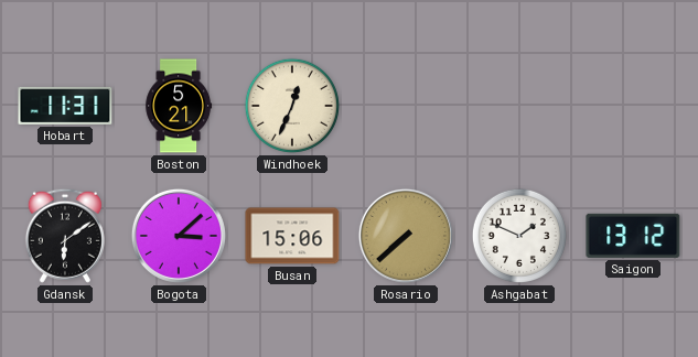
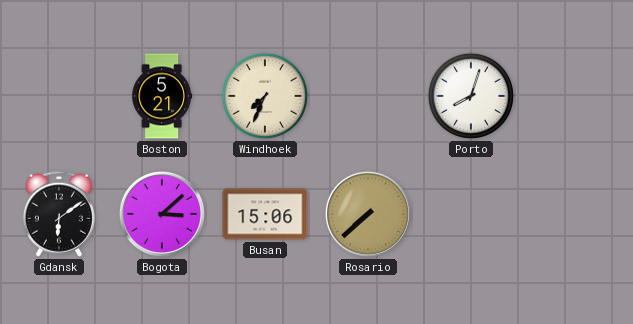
Hobart: 11:31 -> none
Windhoek: 12:34 -> 7:34
Porto: none -> 8:03
Ashgabat: 1:49 -> none
Saigon: 13:12 -> none
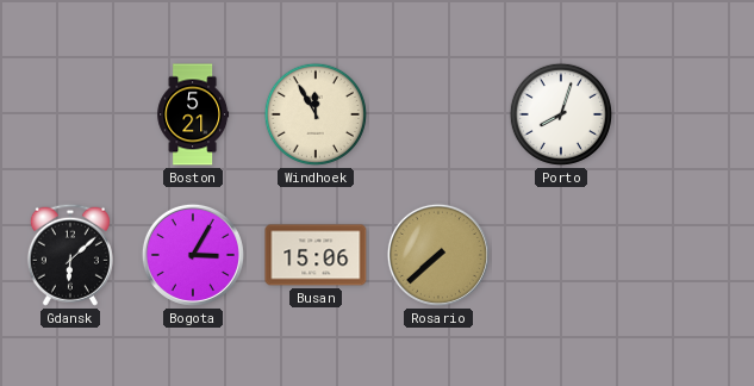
Windhoek: 7:34 -> 11:55
Gdansk: 6:09 -> 6:08
Bogota: 3:08 -> 3:05
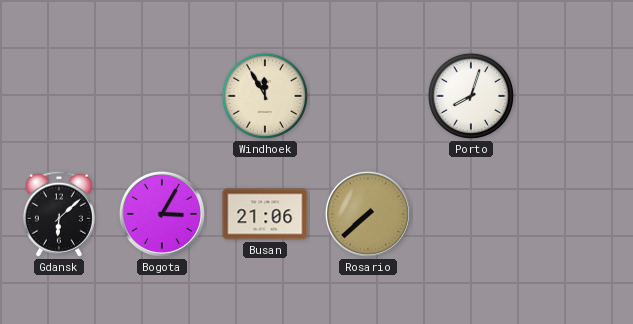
Boston: 5:21 -> none
Busan: 15:06 -> 21:06
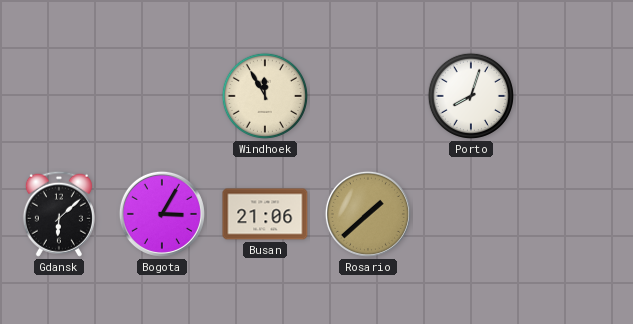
Rosario: 7:38 -> 1:38
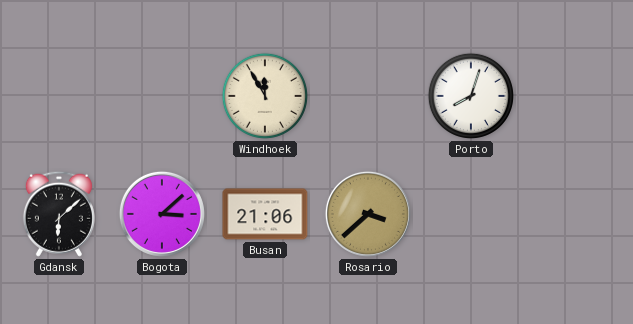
Bogota: 3:05 -> 3:08
Rosario: 1:38 -> 3:38
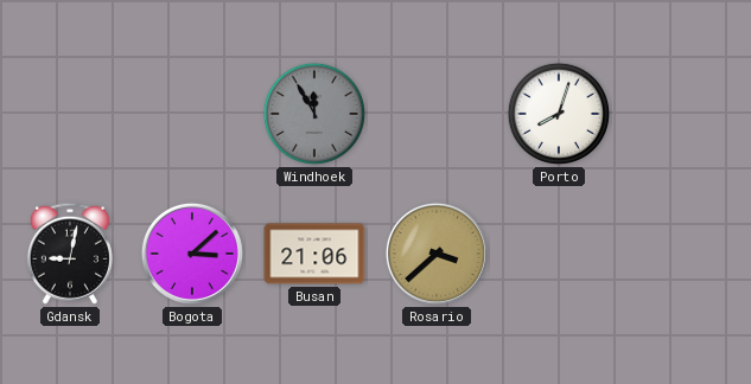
Windhoek dial: cream -> grey
Gdansk: 6:08 -> 9:02
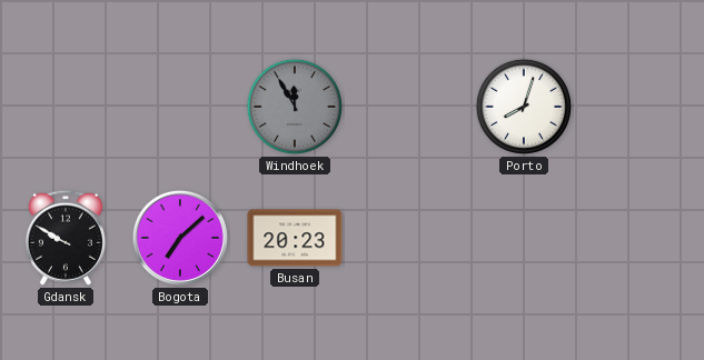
Gdansk: 9:02 -> 9:50
Bogota: 3:08 -> 7:08
Busan: 21:06 -> 20:23
Rosario: 3:38 -> none
